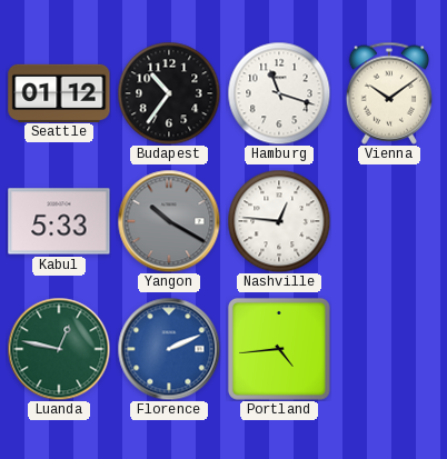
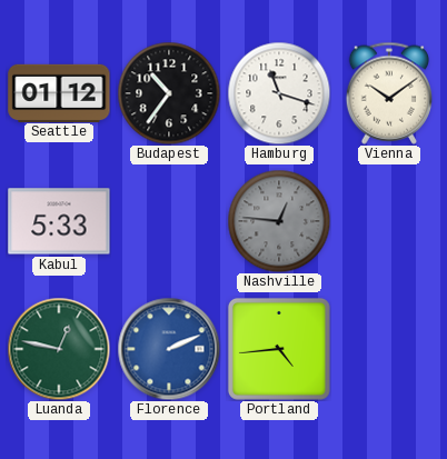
Yangon: 10:20 -> none
Nashville dial: white -> grey
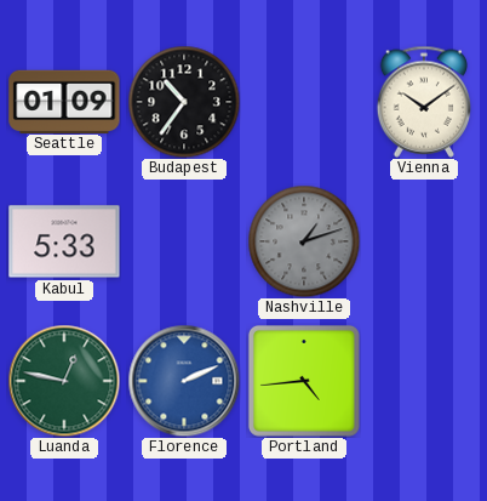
Seattle: 01:12 -> 01:09
Hamburg: 11:18 -> none
Nashville: 12:46 -> 1:12
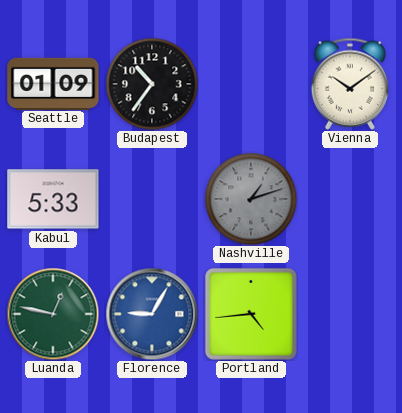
Florence: 2:11 -> 9:05
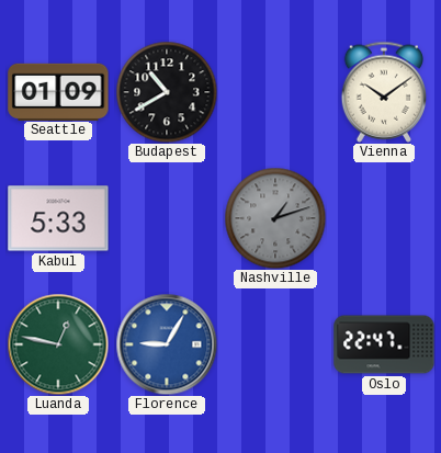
Budapest: 10:36 -> 10:40
Portland: 4:44 -> none
Oslo: none -> 22:47
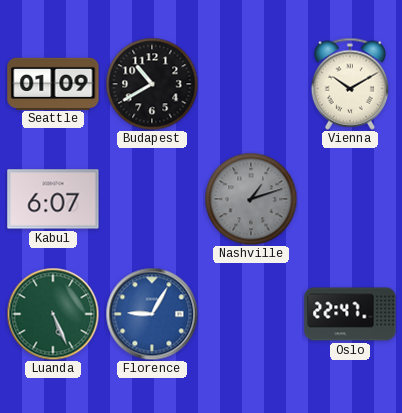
Vienna: 10:09 -> 10:10
Kabul: 5:33 -> 6:07
Luanda: 12:47 -> 5:26
